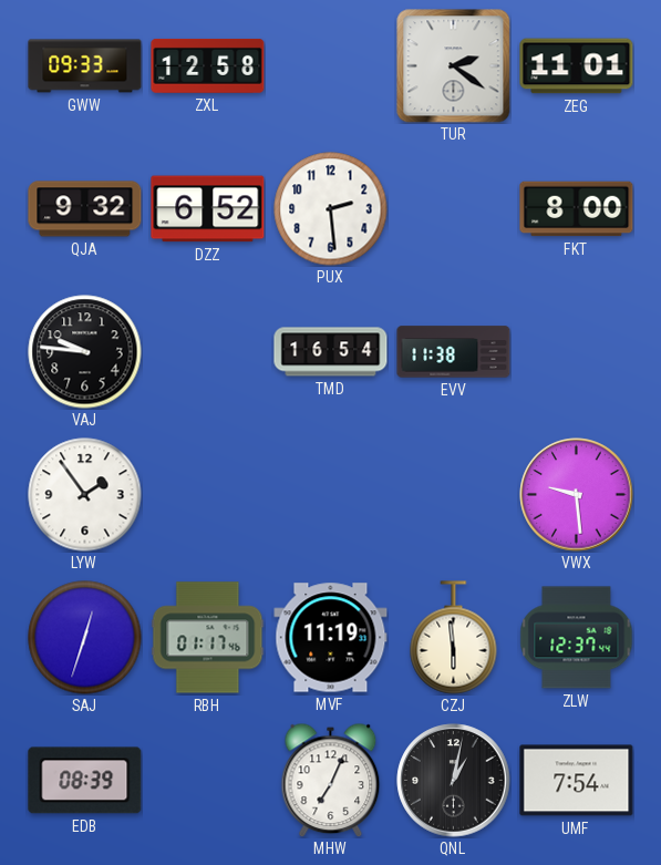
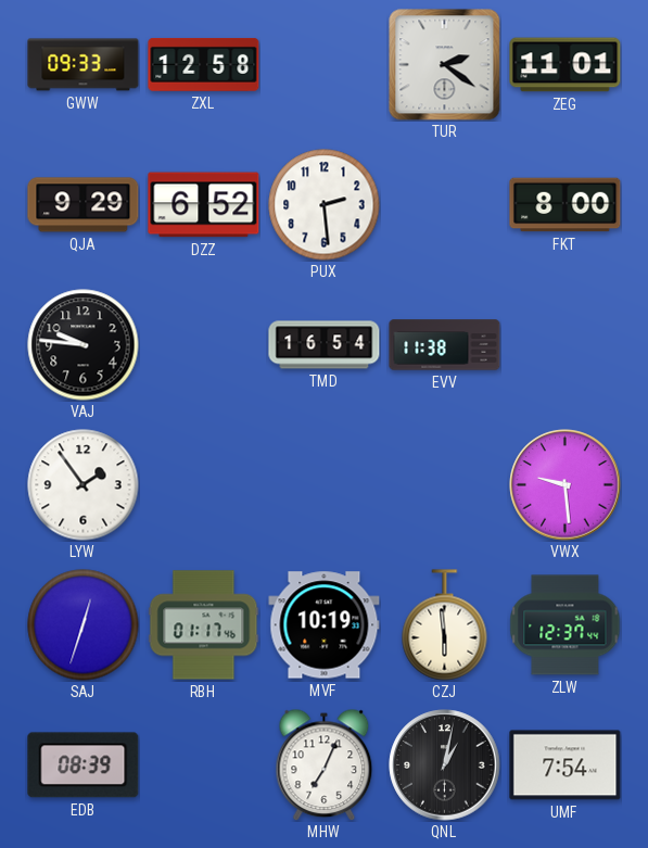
QJA: 9:32 -> 9:29
MVF: 11:19 -> 10:19
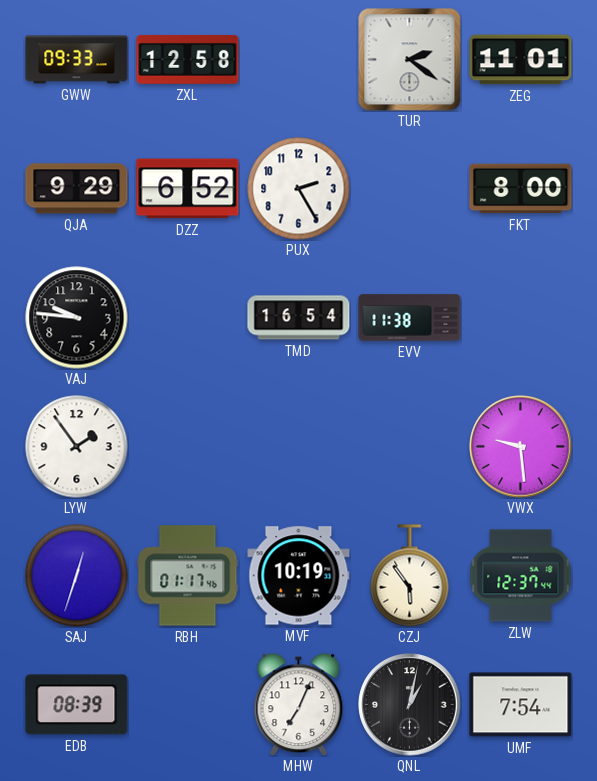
PUX: 2:29 -> 2:25
CZJ: 5:59 -> 5:54
